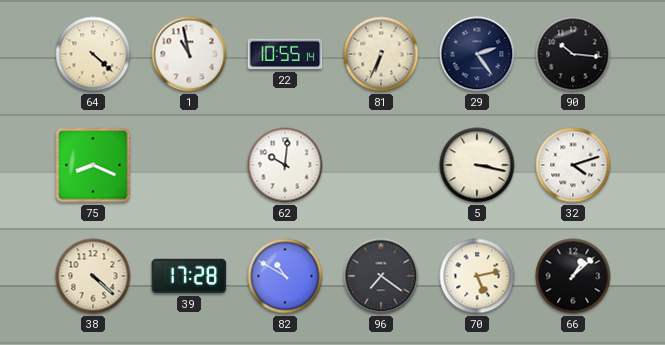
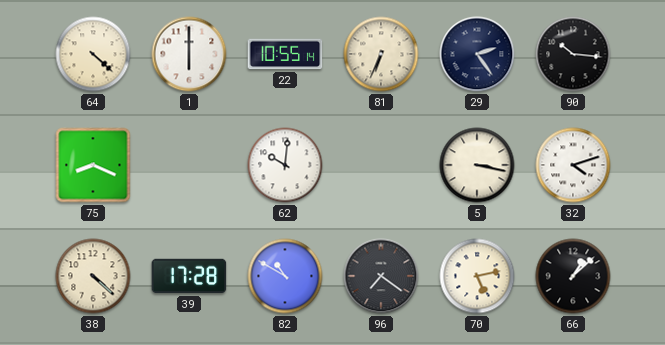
1: 10:58 -> 6:00
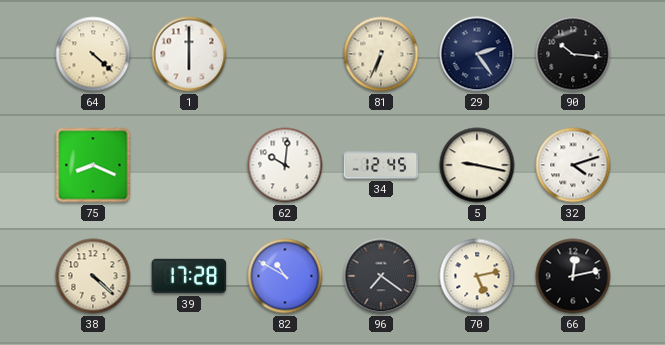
22: 10:55 -> none
34: none -> 12:45
5: 3:17 -> 9:17
66: 1:08 -> 12:13
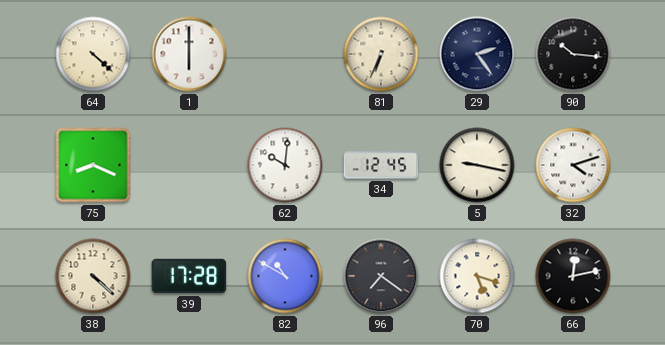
70: 5:13 -> 5:18
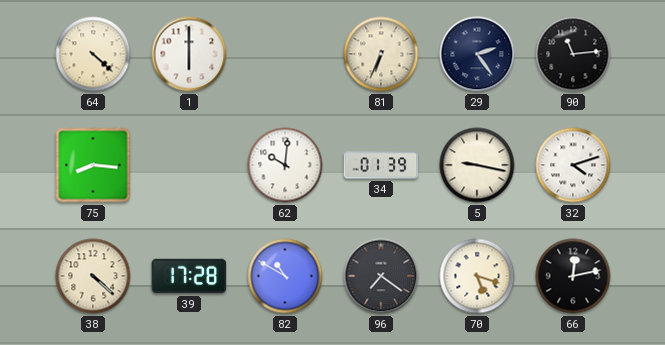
90: 10:16 -> 11:14
75: 8:19 -> 8:16
34: 12:45 -> 01:39
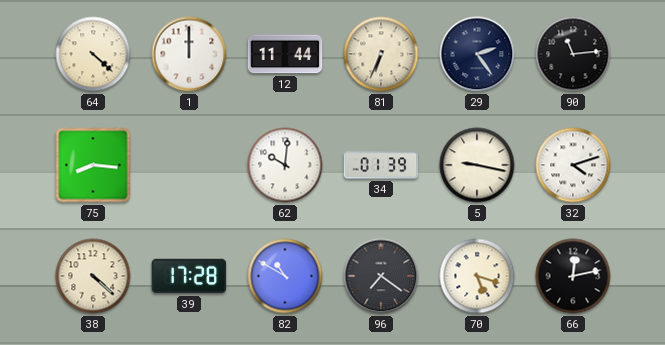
1: 6:00 -> 12:00
12: none -> 11:44
